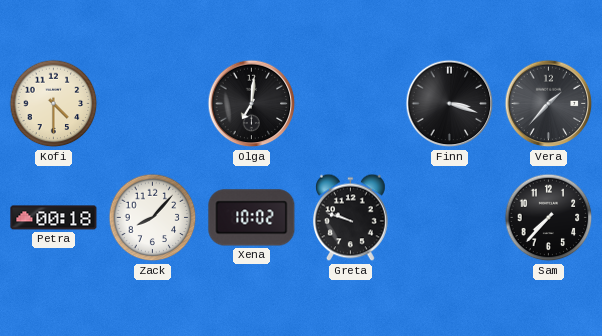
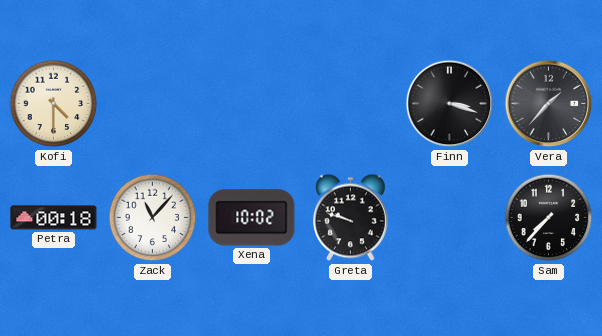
Olga: 7:01 -> none
Zack: 8:07 -> 11:07
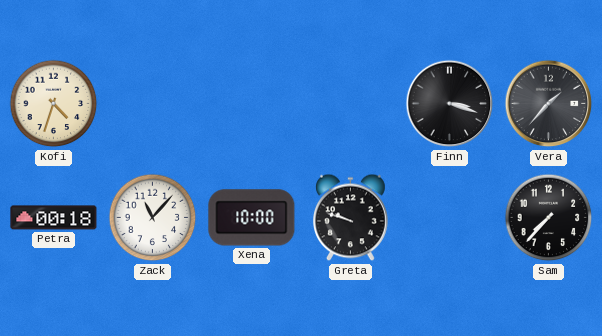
Kofi: 4:30 -> 4:33
Xena: 10:02 -> 10:00
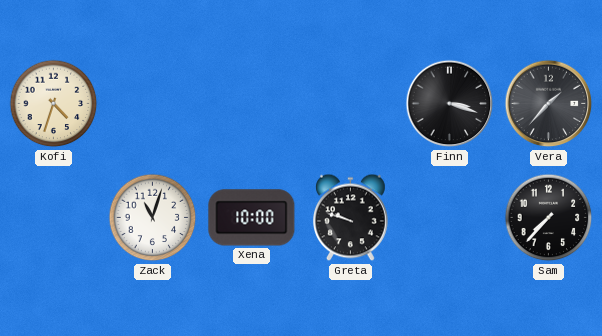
Petra: 00:18 -> none
Zack: 11:07 -> 11:03
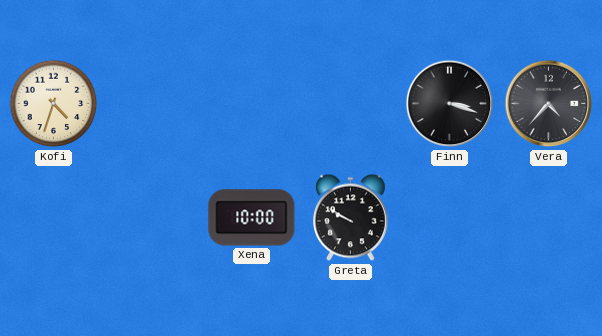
Vera: 1:37 -> 4:37
Zack: 11:03 -> none
Greta: 9:48 -> 9:50
Sam: 7:37 -> none
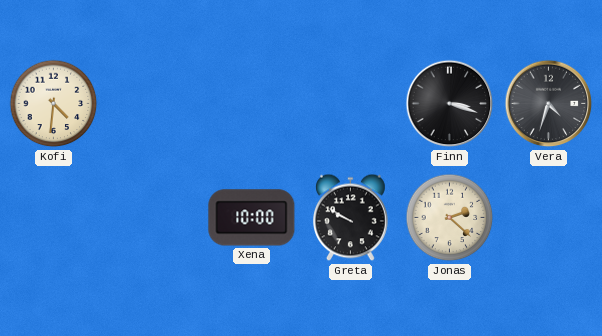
Kofi: 4:33 -> 4:31
Vera: 4:37 -> 4:33
Jonas: none -> 2:22
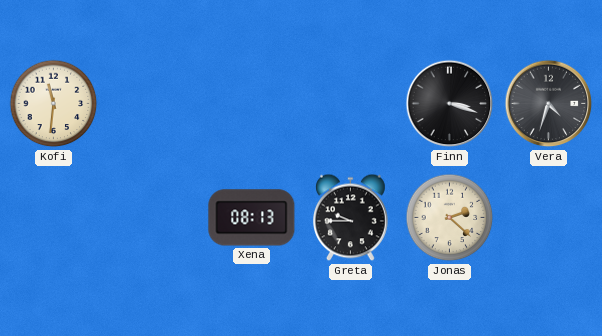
Kofi: 4:31 -> 11:31
Xena: 10:00 -> 08:13
Greta: 9:50 -> 9:45
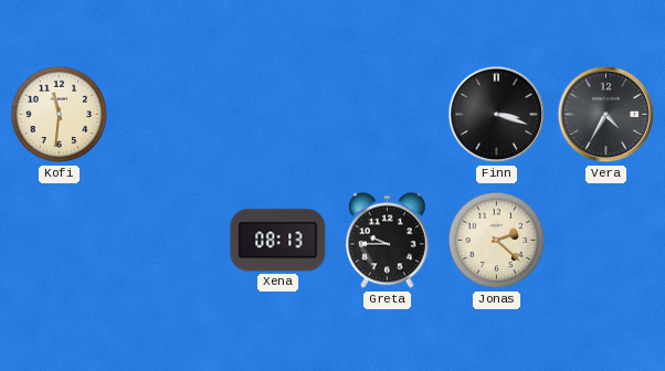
Vera: 4:33 -> 4:35
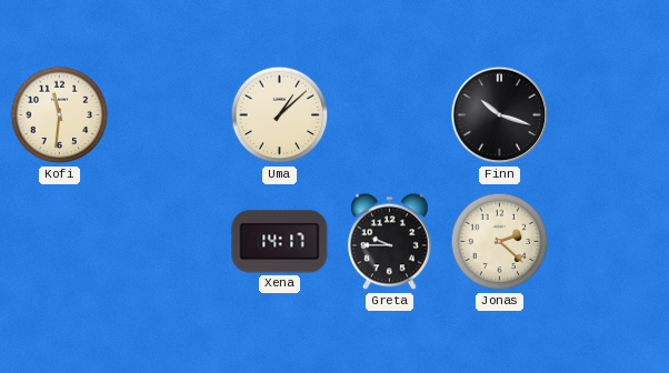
Uma: none -> 1:08
Finn: 3:18 -> 10:18
Vera: 4:35 -> none
Xena: 08:13 -> 14:17
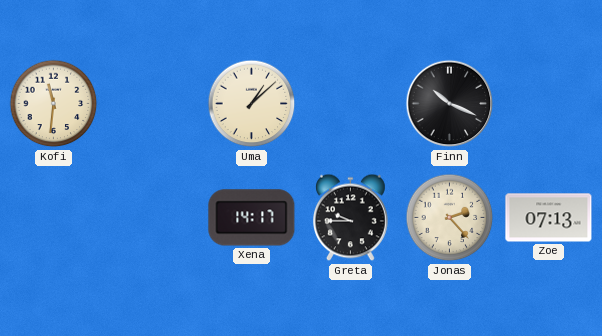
Finn: 10:18 -> 10:19
Jonas: 2:22 -> 2:23
Zoe: none -> 07:13
